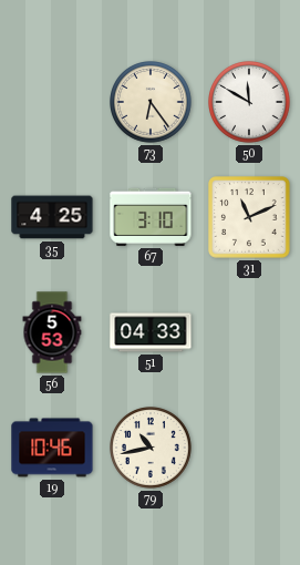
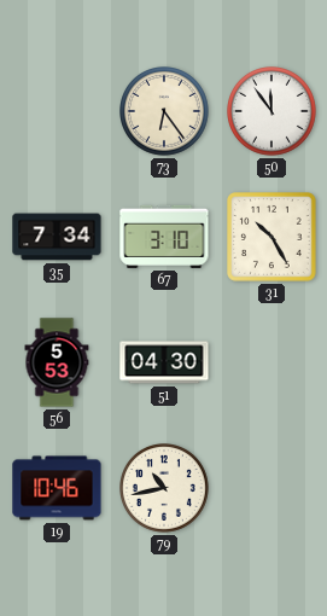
50: 11:50 -> 11:54
35: 4:25 -> 7:34
31: 11:11 -> 10:25
51: 04:33 -> 04:30
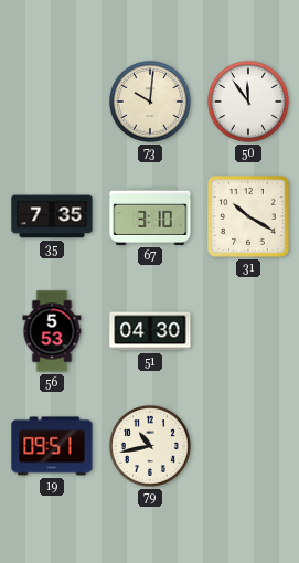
73: 6:24 -> 10:01
35: 7:34 -> 7:35
31: 10:25 -> 10:20
19: 10:46 -> 09:51
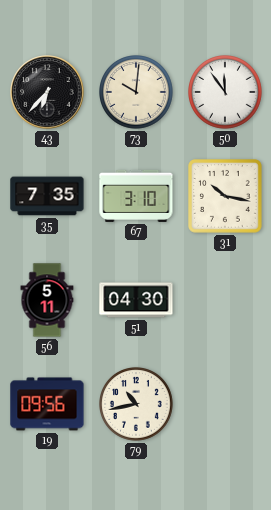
43: none -> 6:37
31: 10:20 -> 10:17
56: 5:53 -> 5:11
19: 09:51 -> 09:56
